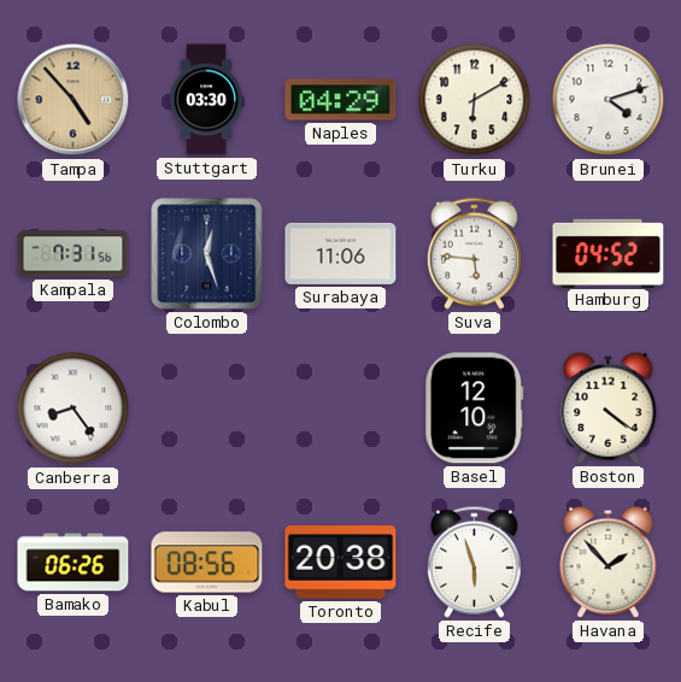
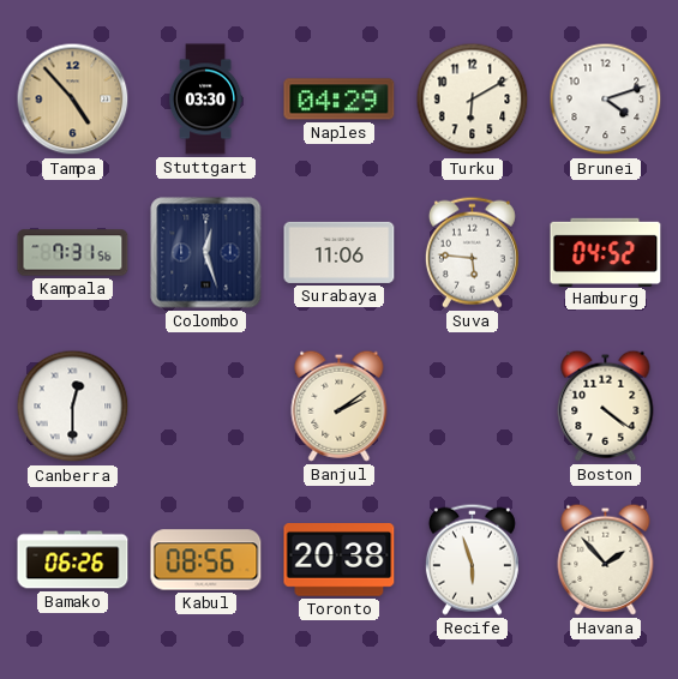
Canberra: 8:24 -> 12:30
Banjul: none -> 2:09
Basel: 12:10 -> none
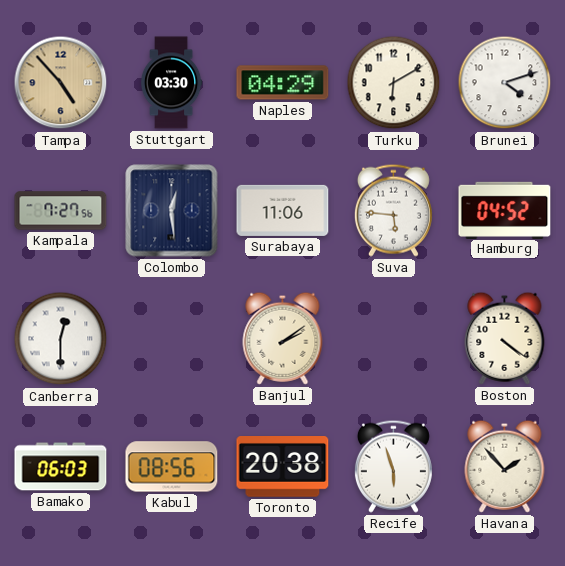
Kampala: 7:31 -> 7:27
Colombo: 12:27 -> 12:29
Bamako: 06:26 -> 06:03
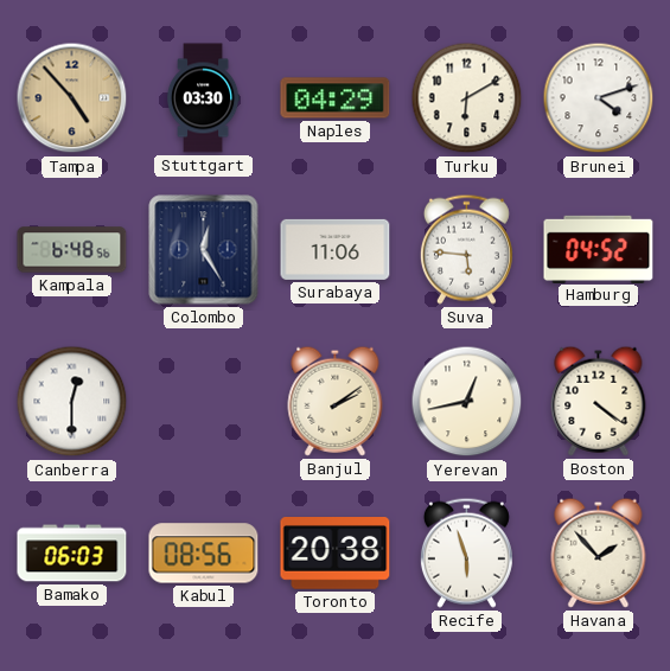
Kampala: 7:27 -> 6:48
Colombo: 12:29 -> 12:25
Yerevan: none -> 12:43
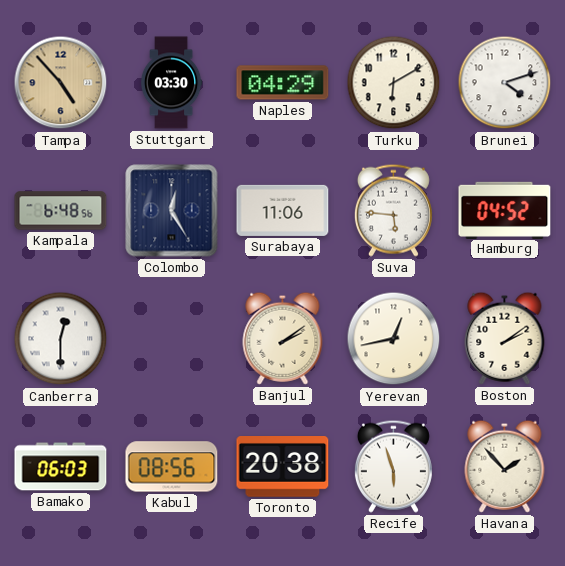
Boston: 4:21 -> 2:09
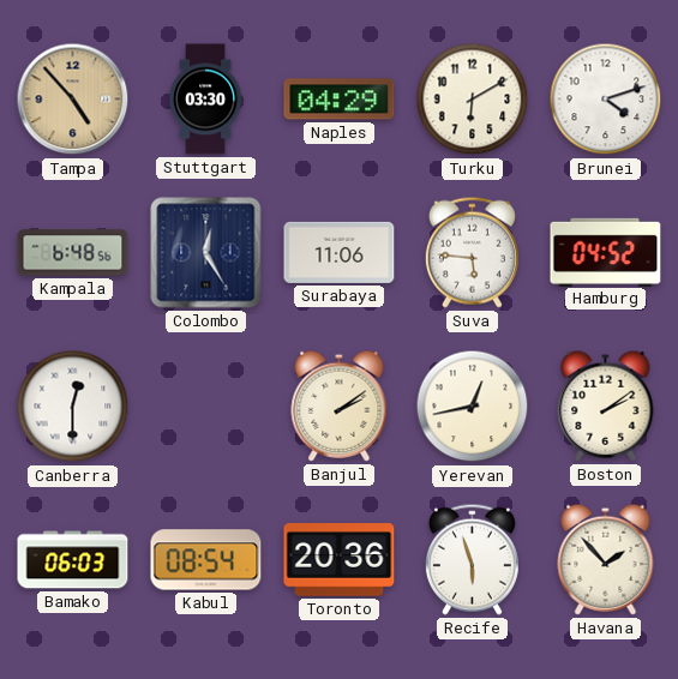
Kabul: 08:56 -> 08:54
Toronto: 20:38 -> 20:36
